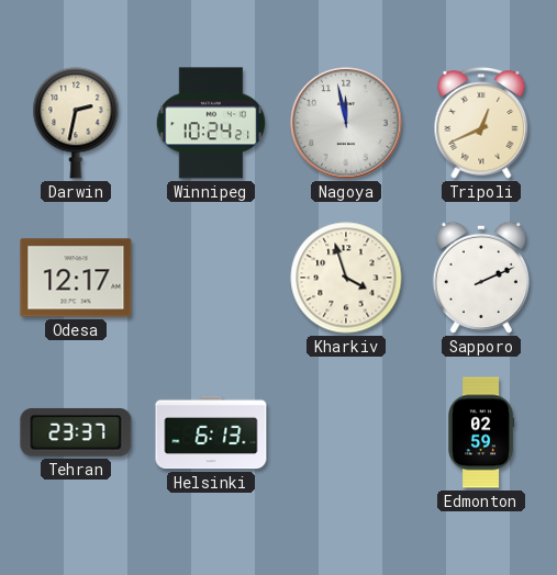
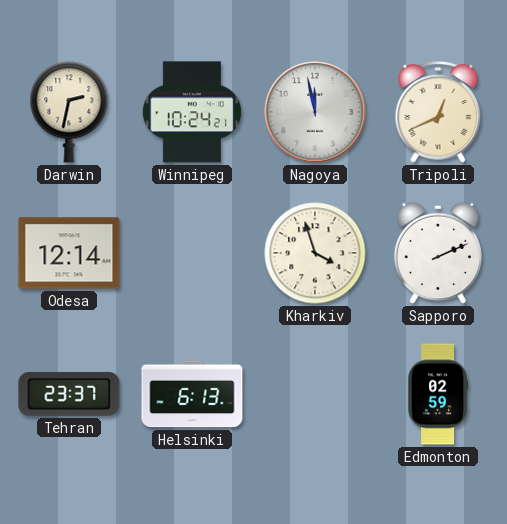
Odesa: 12:17 -> 12:14
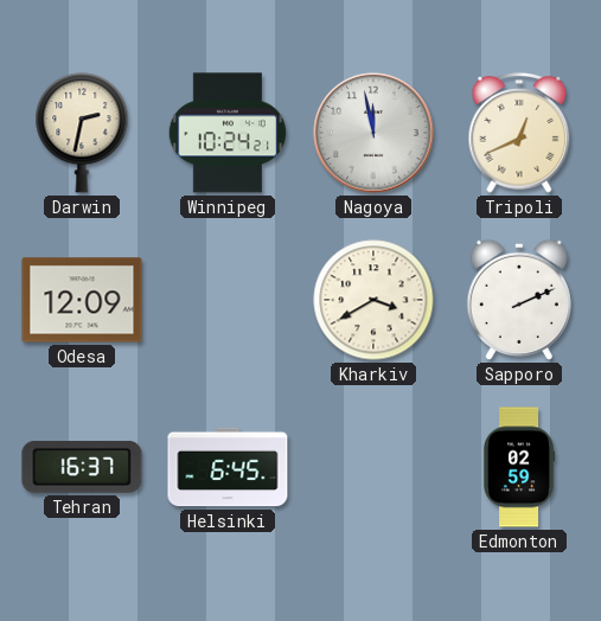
Odesa: 12:14 -> 12:09
Kharkiv: 3:57 -> 3:40
Tehran: 23:37 -> 16:37
Helsinki: 6:13 -> 6:45
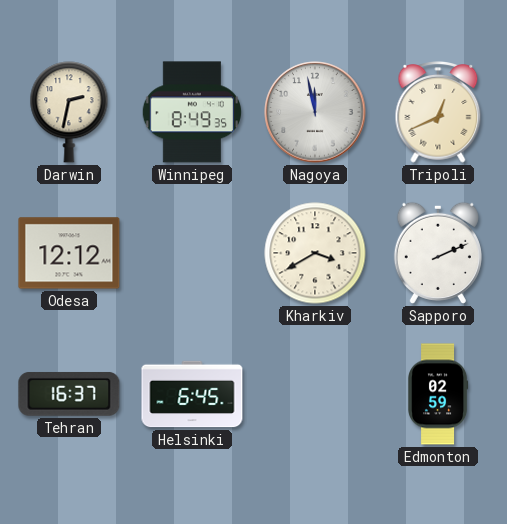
Winnipeg: 10:24 -> 8:49
Odesa: 12:09 -> 12:12
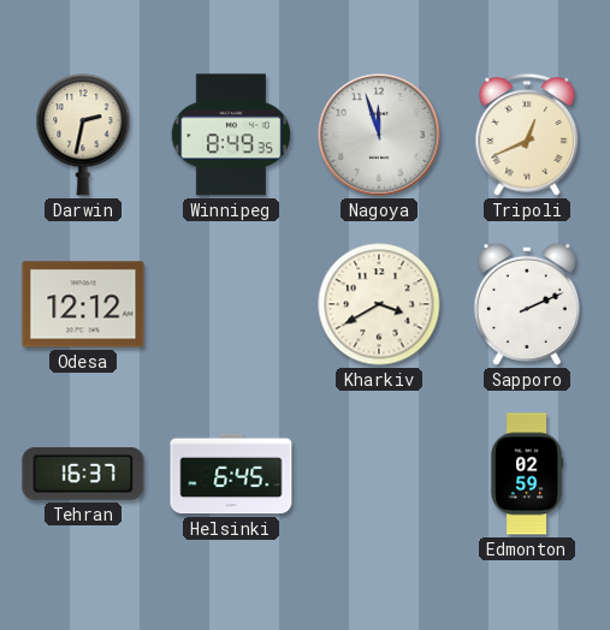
Nagoya: 11:58 -> 11:57
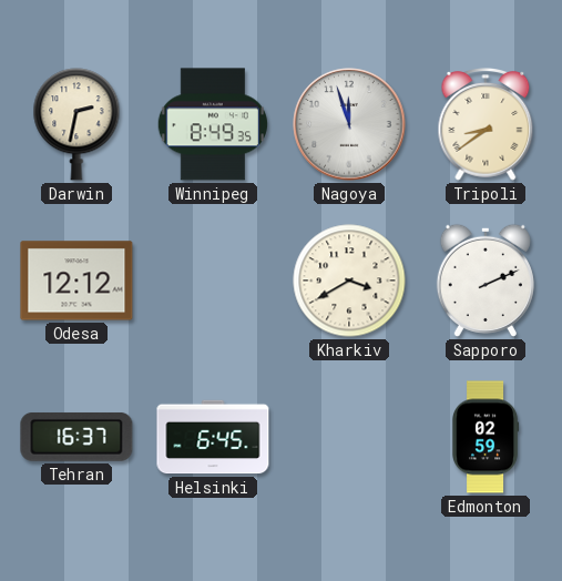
Tripoli: 12:41 -> 8:39
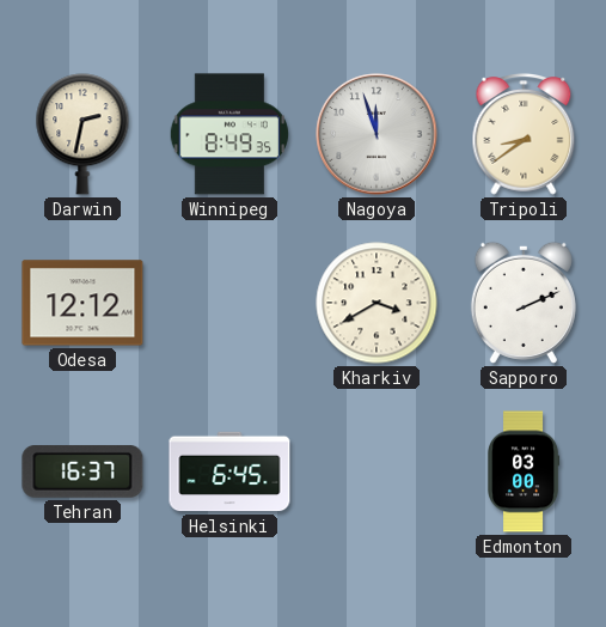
Edmonton: 02:59 -> 03:00
